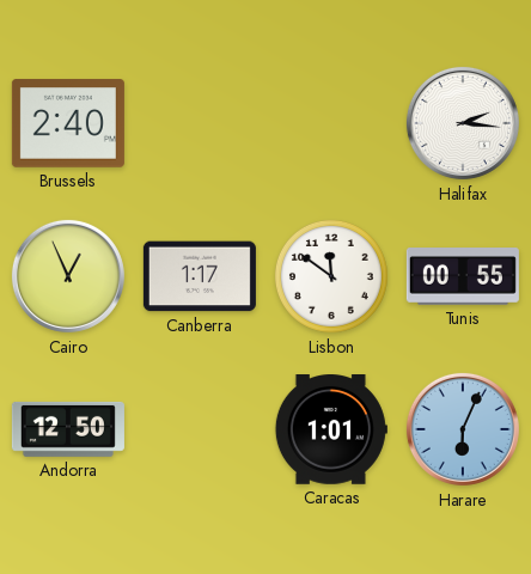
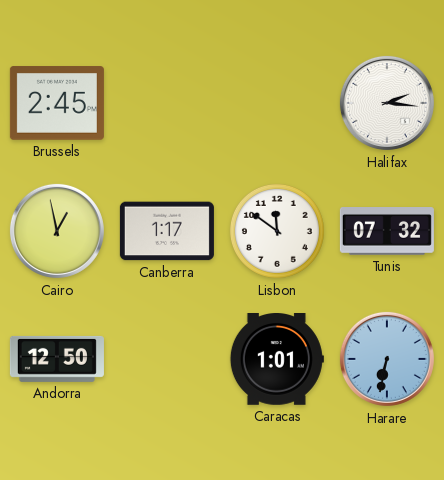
Brussels: 2:40 -> 2:45
Cairo: 12:56 -> 12:58
Tunis: 00:55 -> 07:32
Harare: 6:04 -> 6:32
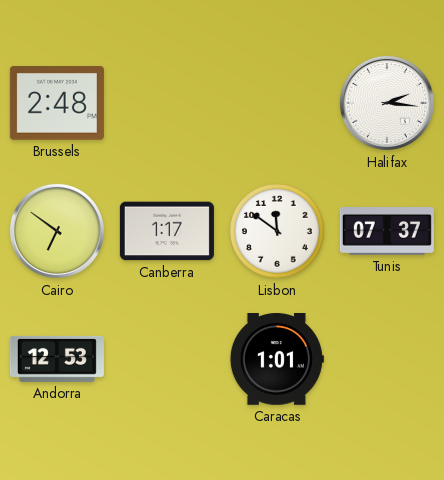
Brussels: 2:45 -> 2:48
Cairo: 12:58 -> 6:51
Tunis: 07:32 -> 07:37
Andorra: 12:50 -> 12:53
Harare: 6:32 -> none
